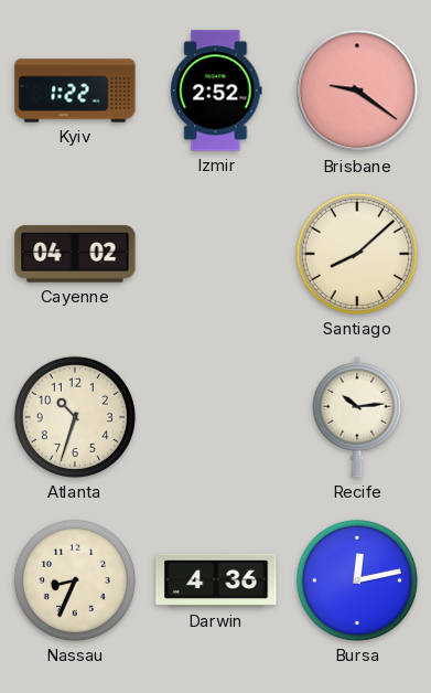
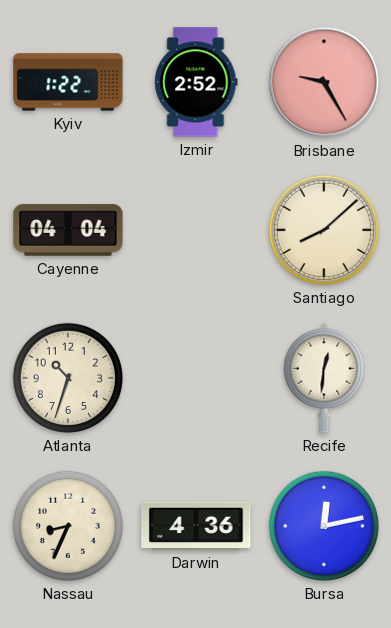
Brisbane: 9:21 -> 9:25
Cayenne: 04:02 -> 04:04
Recife: 10:14 -> 12:31
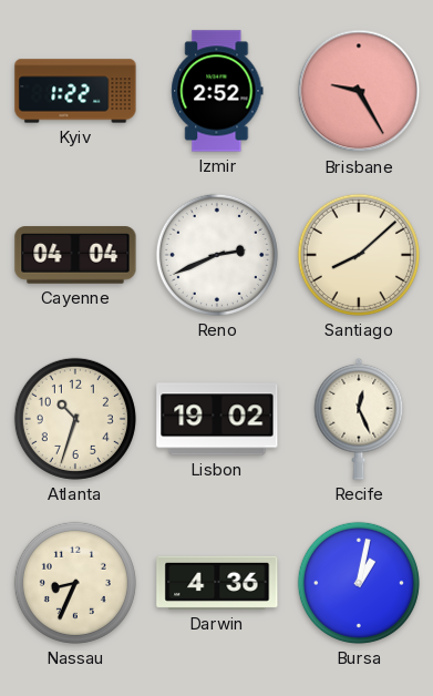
Reno: none -> 2:41
Lisbon: none -> 19:02
Recife: 12:31 -> 12:26
Bursa: 12:13 -> 1:02
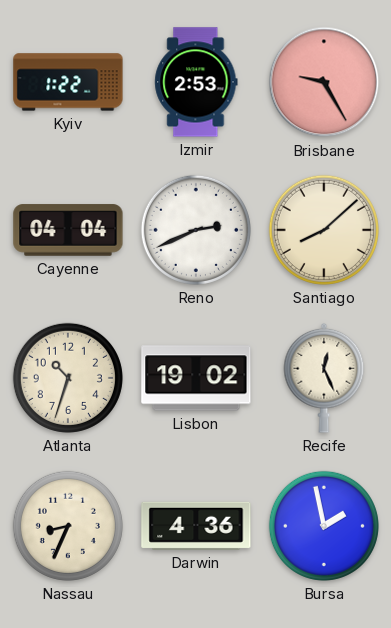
Izmir: 2:52 -> 2:53
Bursa: 1:02 -> 1:58
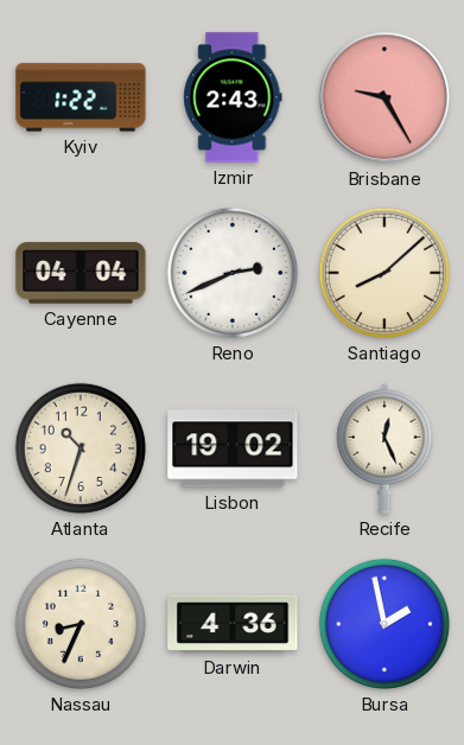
Izmir: 2:53 -> 2:43
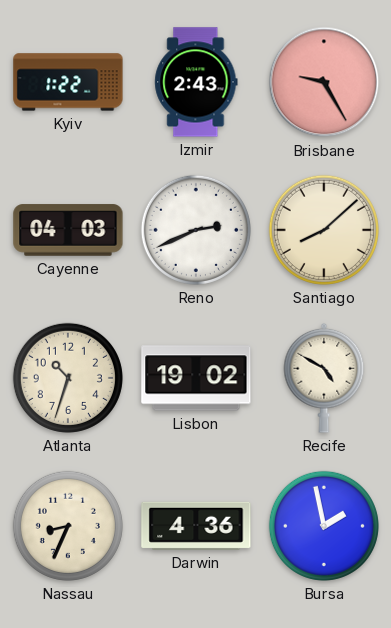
Cayenne: 04:04 -> 04:03
Recife: 12:26 -> 4:50
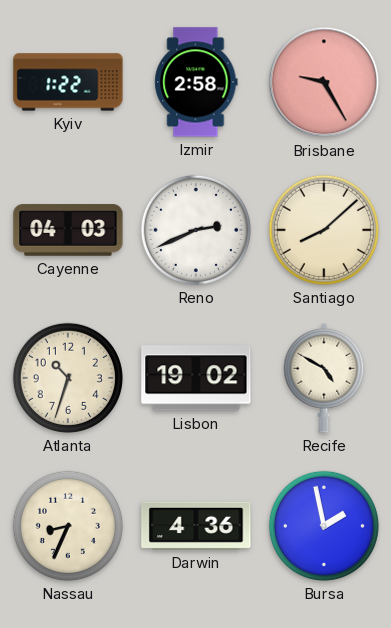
Izmir: 2:43 -> 2:58
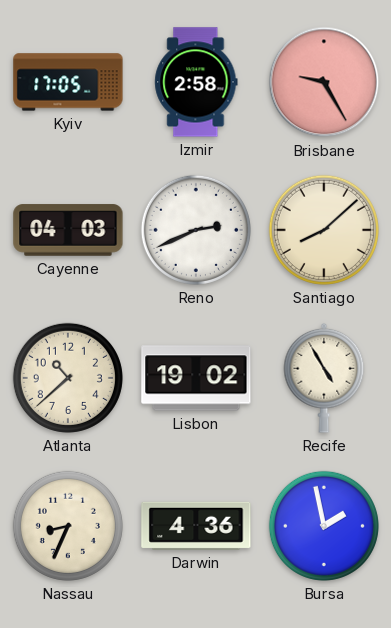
Kyiv: 1:22 -> 17:05
Atlanta: 10:33 -> 10:38
Recife: 4:50 -> 4:55
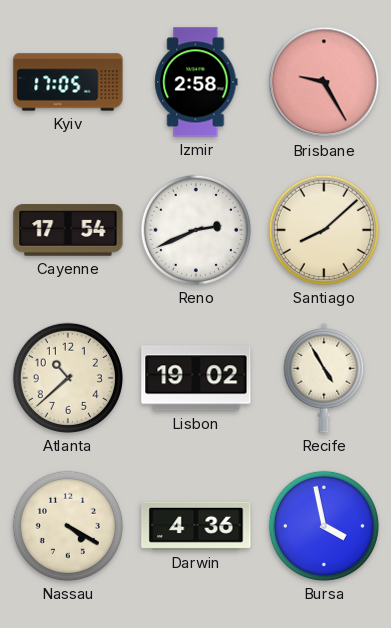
Cayenne: 04:03 -> 17:54
Nassau: 8:34 -> 4:20
Bursa: 1:58 -> 3:58
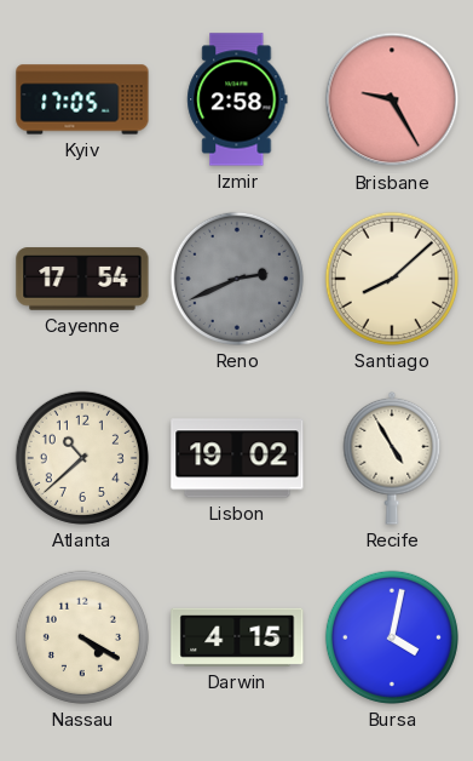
Reno dial: white -> grey
Darwin: 4:36 -> 4:15
Bursa: 3:58 -> 4:02
